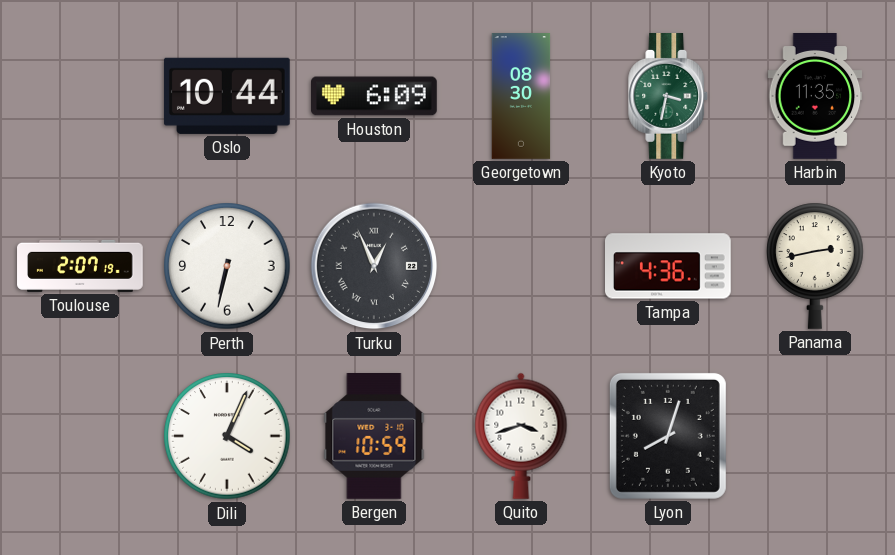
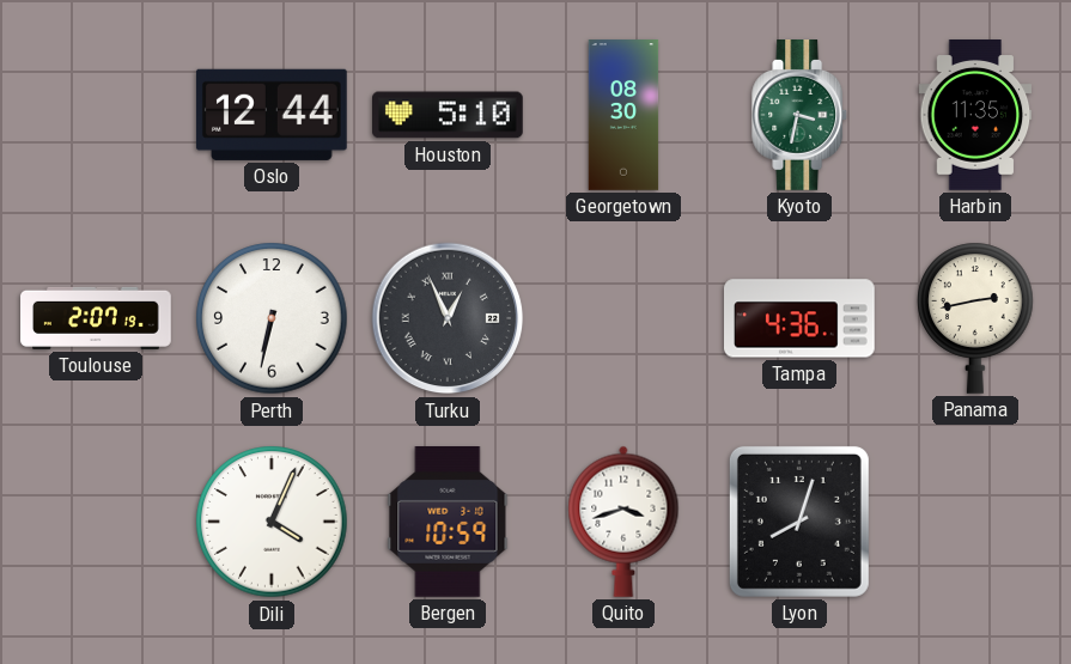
Oslo: 10:44 -> 12:44
Houston: 6:09 -> 5:10
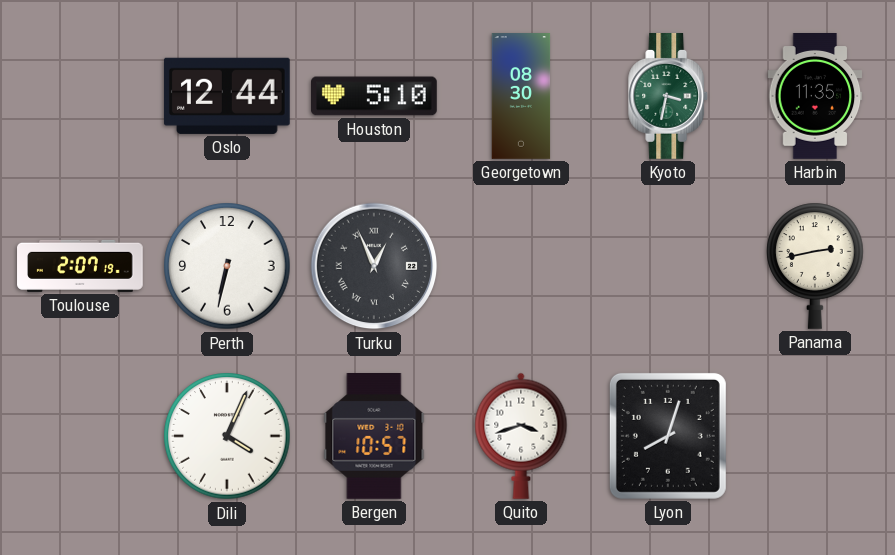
Tampa: 4:36 -> none
Bergen: 10:59 -> 10:57
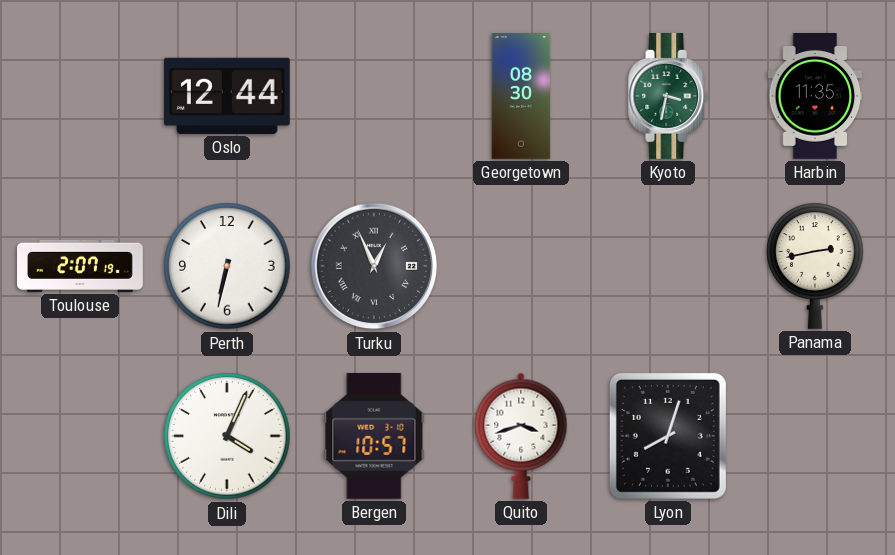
Houston: 5:10 -> none
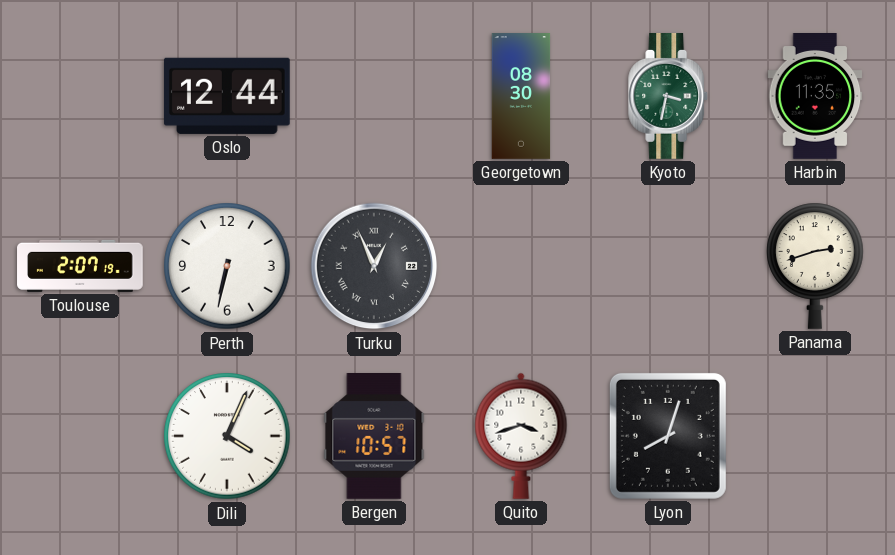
Panama: 2:43 -> 2:42
